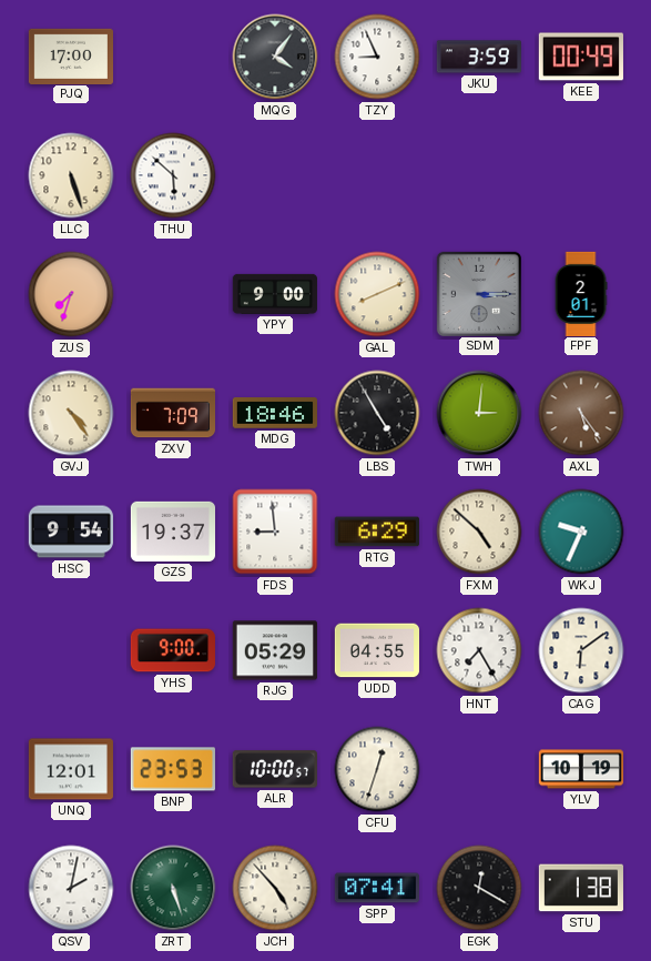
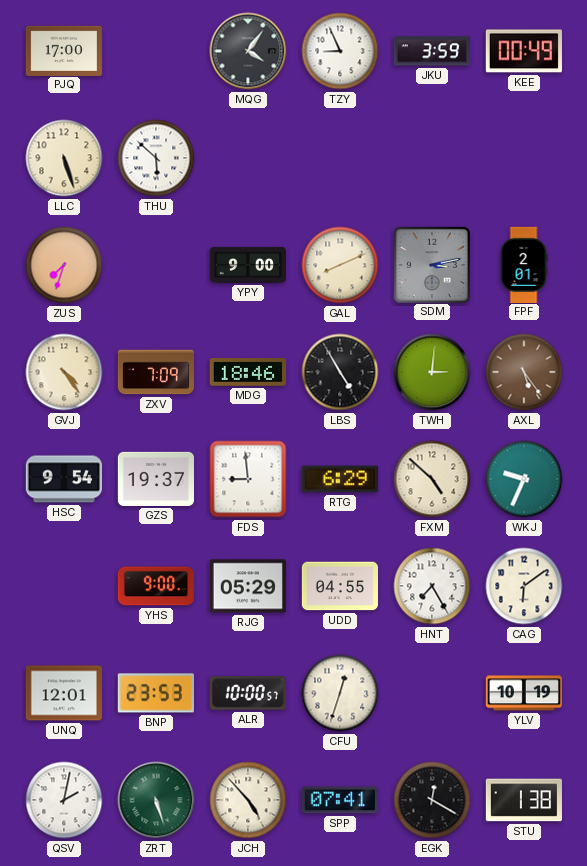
SDM: 3:15 -> 3:13
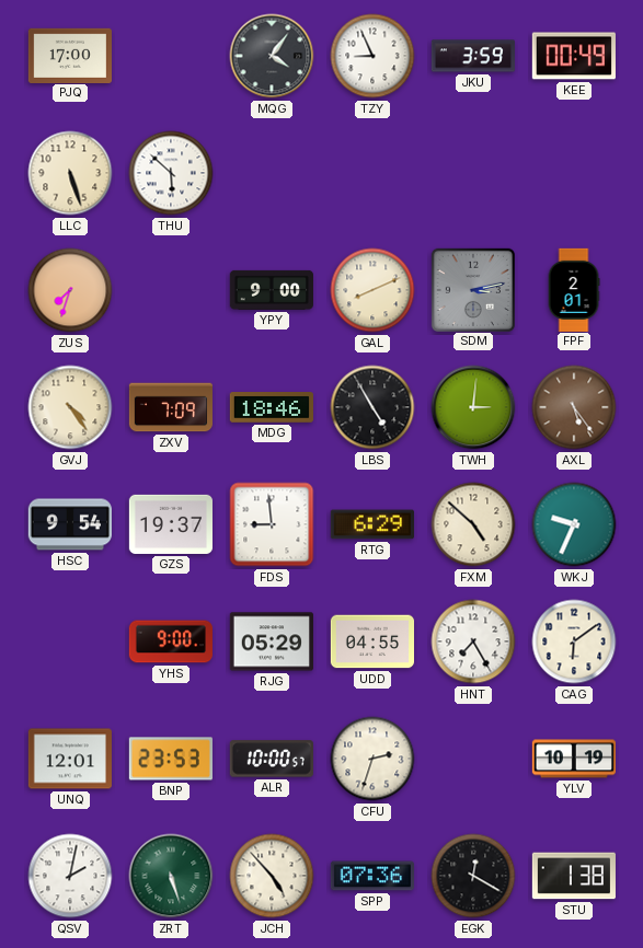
CFU: 12:33 -> 2:33
SPP: 07:41 -> 07:36
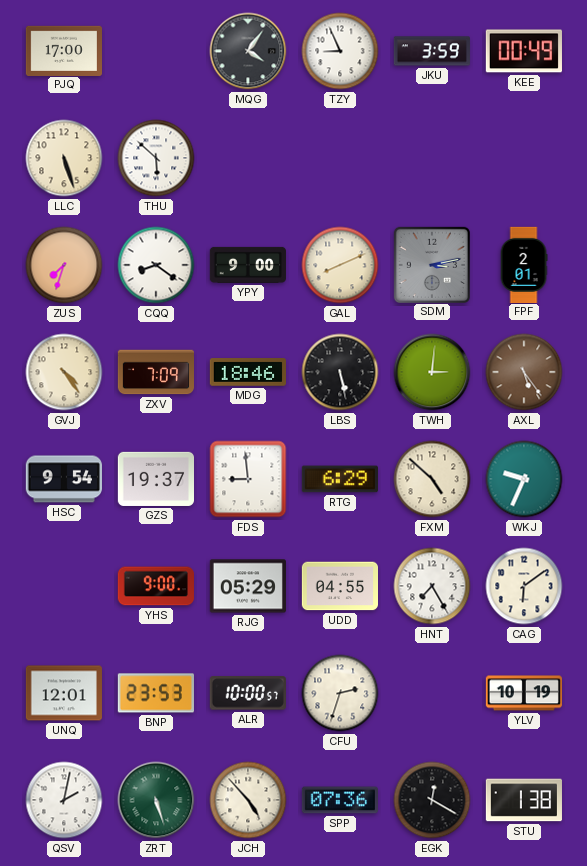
CQQ: none -> 8:21
LBS: 4:55 -> 5:28
